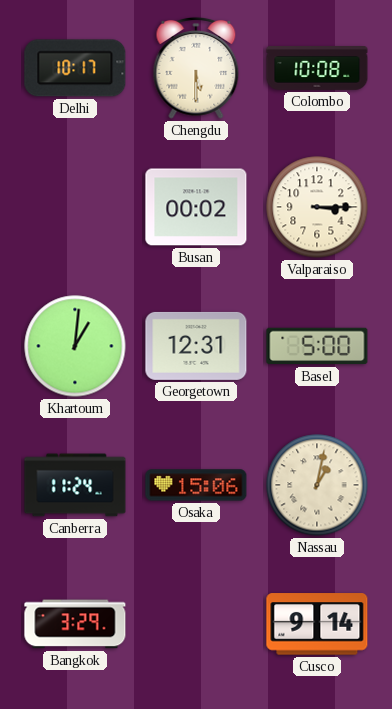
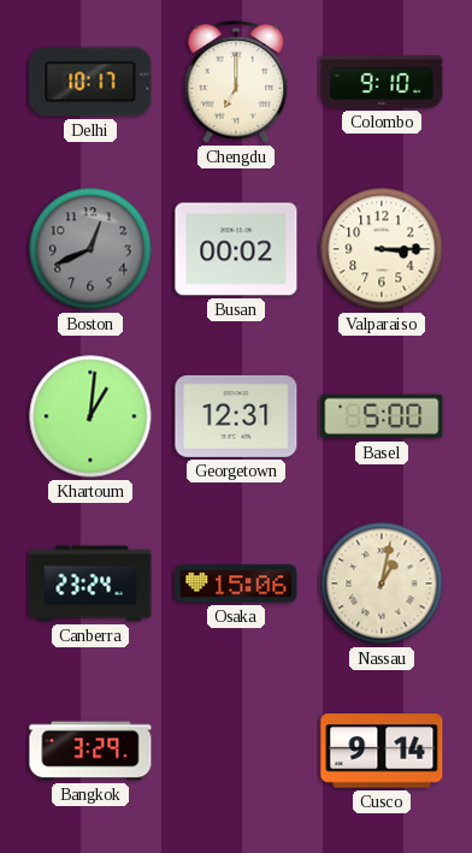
Chengdu: 5:30 -> 7:00
Colombo: 10:08 -> 9:10
Boston: none -> 12:41
Canberra: 11:24 -> 23:24
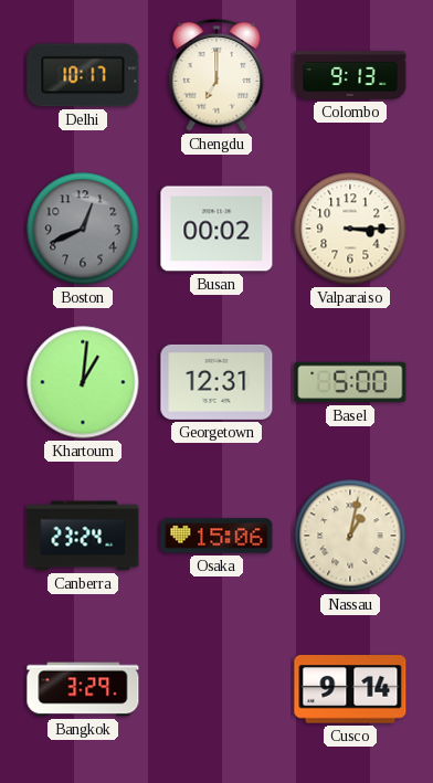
Colombo: 9:10 -> 9:13
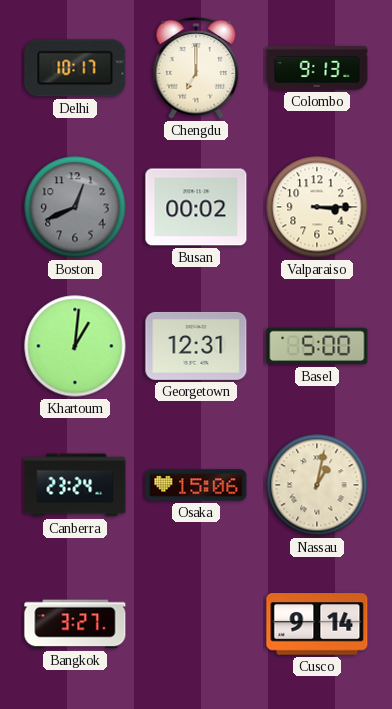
Bangkok: 3:29 -> 3:27
